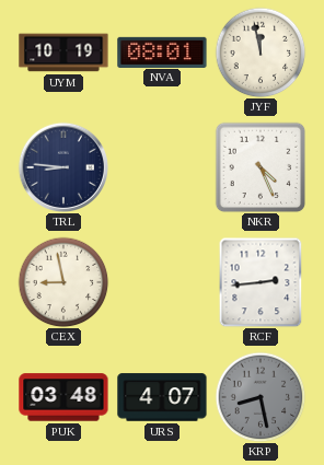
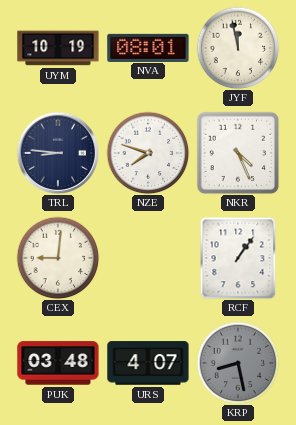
NZE: none -> 7:48
CEX: 8:58 -> 9:01
RCF: 2:44 -> 1:06
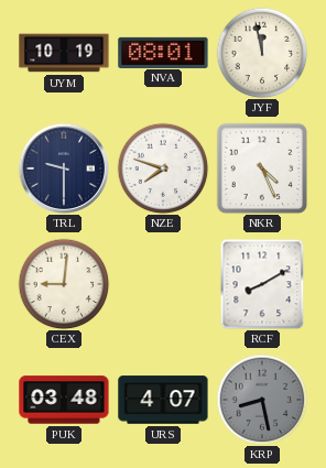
TRL: 8:46 -> 9:30
RCF: 1:06 -> 8:10
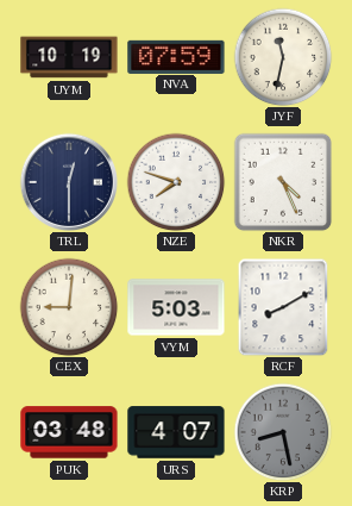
NVA: 08:01 -> 07:59
JYF: 11:58 -> 11:32
TRL: 9:30 -> 12:30
VYM: none -> 5:03
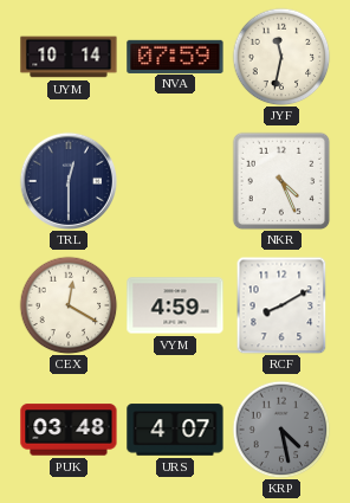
UYM: 10:19 -> 10:14
NZE: 7:48 -> none
CEX: 9:01 -> 12:20
VYM: 5:03 -> 4:59
KRP: 8:28 -> 4:28
